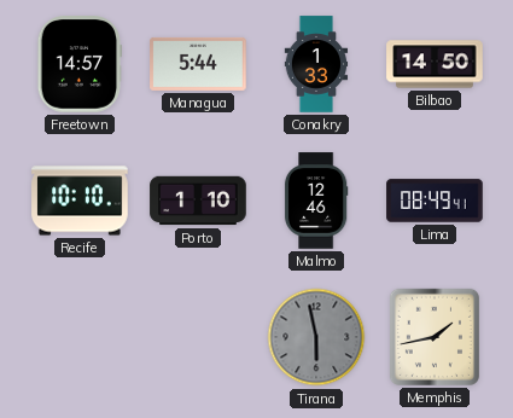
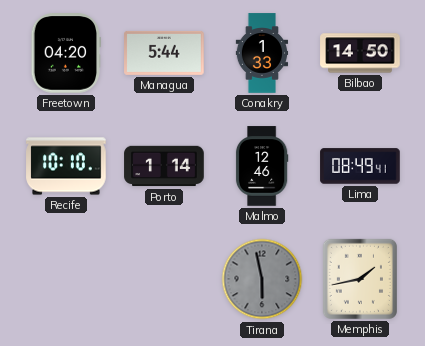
Freetown: 14:57 -> 04:20
Porto: 1:10 -> 1:14
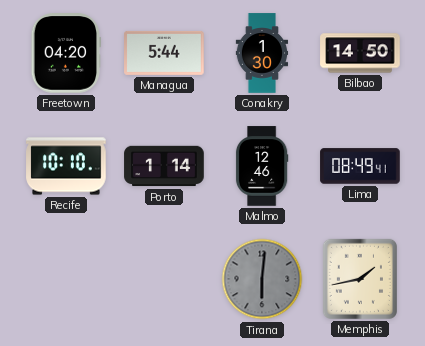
Conakry: 1:33 -> 1:30
Tirana: 5:58 -> 6:01
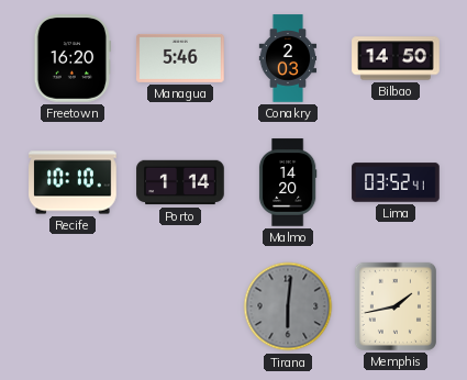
Freetown: 04:20 -> 16:20
Managua: 5:44 -> 5:46
Conakry: 1:30 -> 2:03
Malmo: 12:46 -> 14:20
Lima: 08:49 -> 03:52
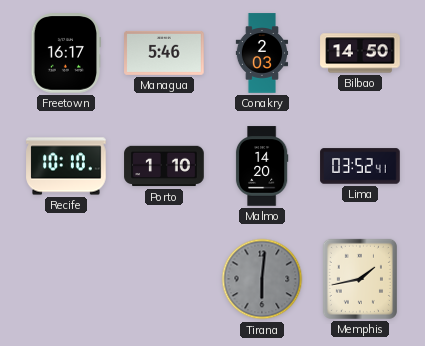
Freetown: 16:20 -> 16:17
Porto: 1:14 -> 1:10
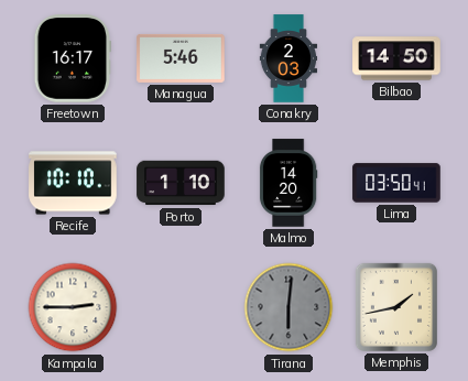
Lima: 03:52 -> 03:50
Kampala: none -> 2:45
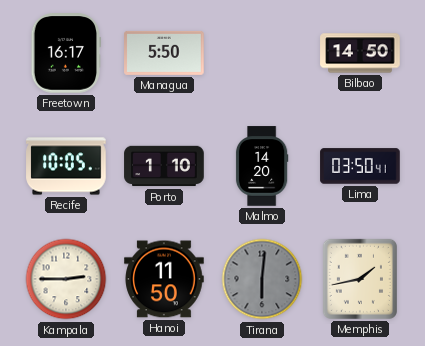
Managua: 5:46 -> 5:50
Conakry: 2:03 -> none
Recife: 10:10 -> 10:05
Hanoi: none -> 11:50
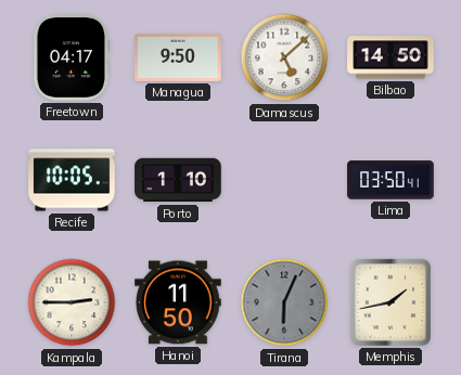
Freetown: 16:17 -> 04:17
Managua: 5:50 -> 9:50
Damascus: none -> 5:08
Malmo: 14:20 -> none
Tirana: 6:01 -> 6:04
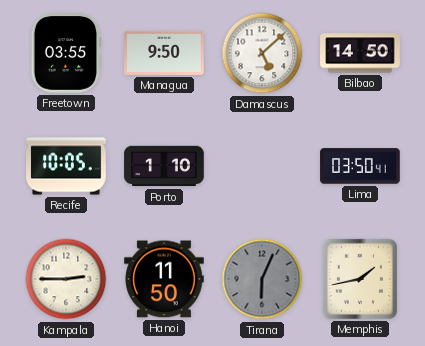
Freetown: 04:17 -> 03:55
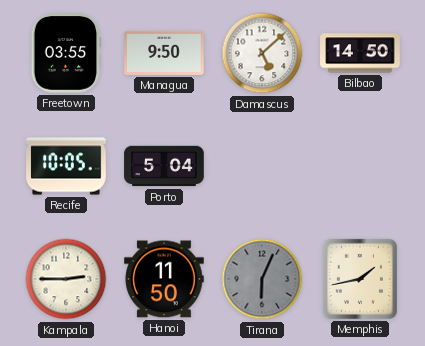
Porto: 1:10 -> 5:04
Lima: 03:50 -> none
